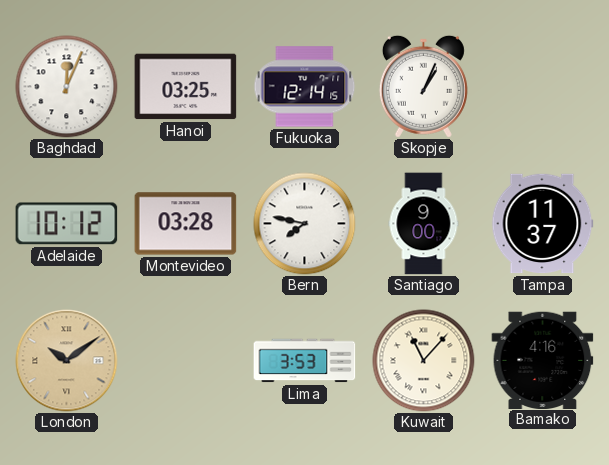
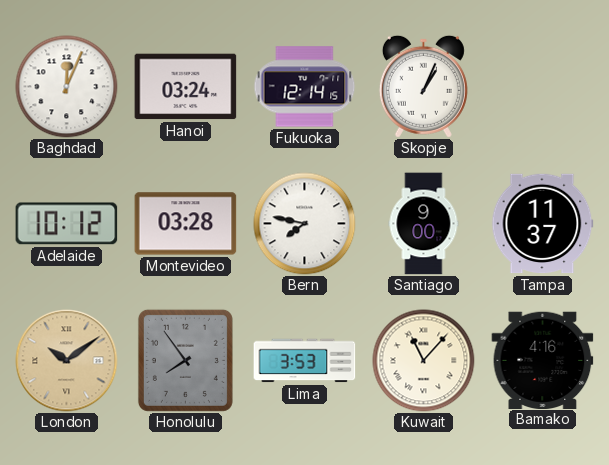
Hanoi: 03:25 -> 03:24
Honolulu: none -> 7:54
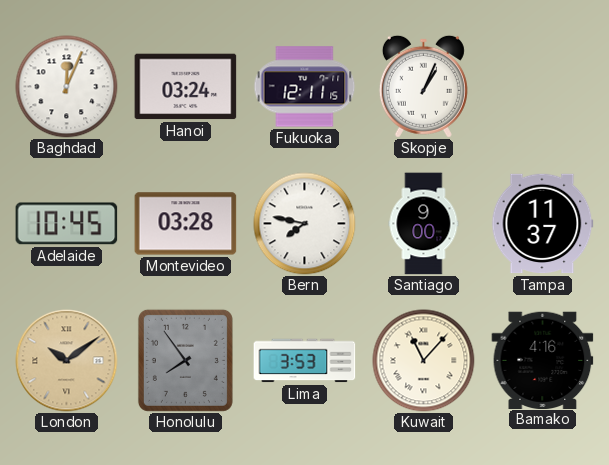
Fukuoka: 12:14 -> 12:11
Adelaide: 10:12 -> 10:45
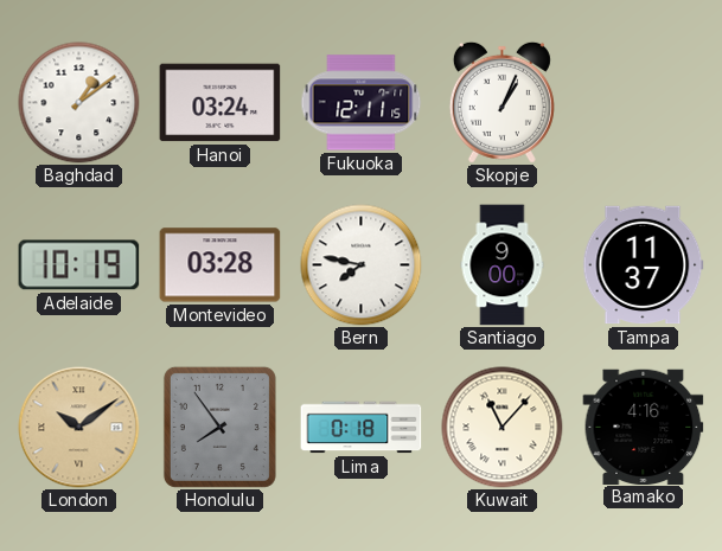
Baghdad: 12:04 -> 1:09
Adelaide: 10:45 -> 10:19
Lima: 3:53 -> 0:18
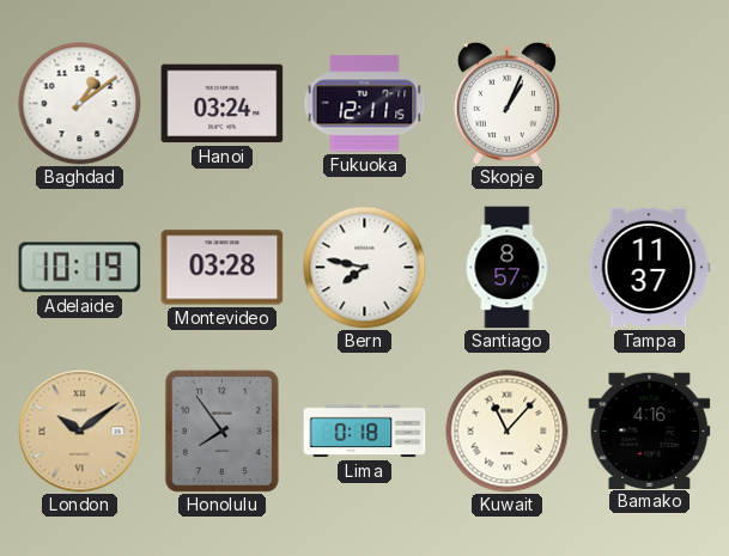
Santiago: 9:00 -> 8:57
